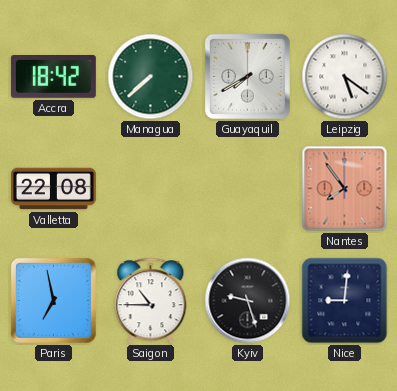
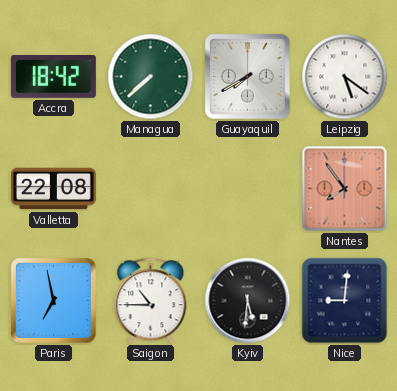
Kyiv: 9:27 -> 5:31
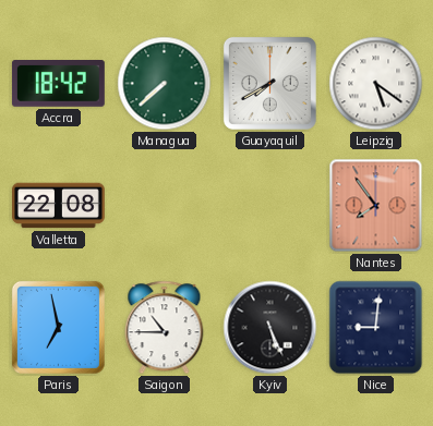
Kyiv: 5:31 -> 5:26
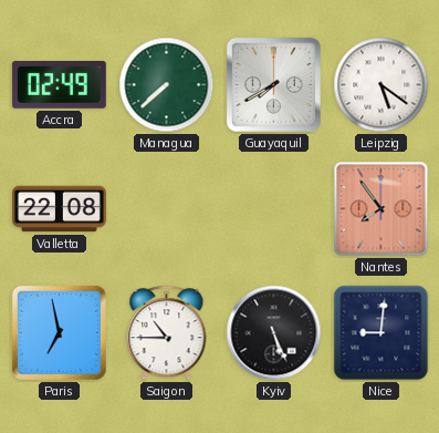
Accra: 18:42 -> 02:49
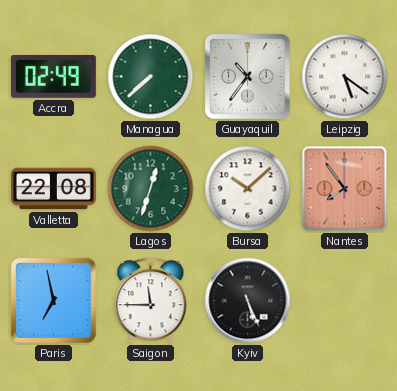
Guayaquil: 7:40 -> 10:36
Lagos: none -> 12:33
Bursa: none -> 10:08
Saigon: 10:45 -> 11:45
Nice: 9:01 -> none
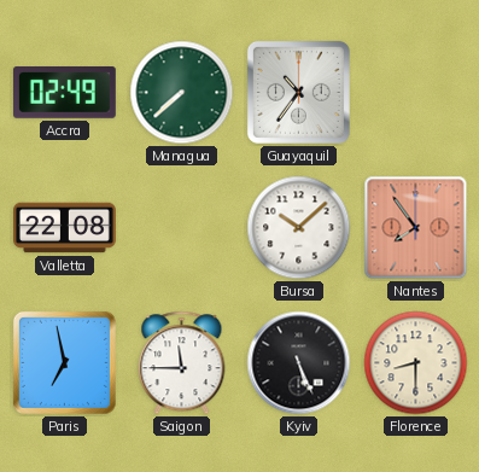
Leipzig: 5:21 -> none
Lagos: 12:33 -> none
Florence: none -> 8:30
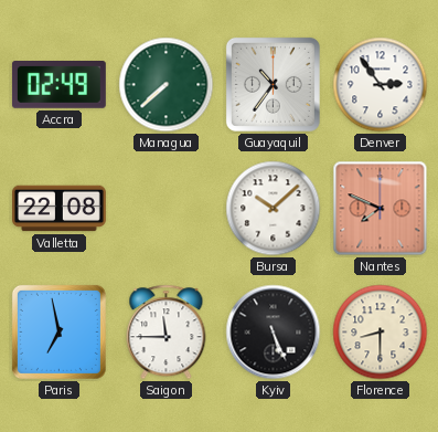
Denver: none -> 2:54
Nantes: 7:54 -> 7:49
